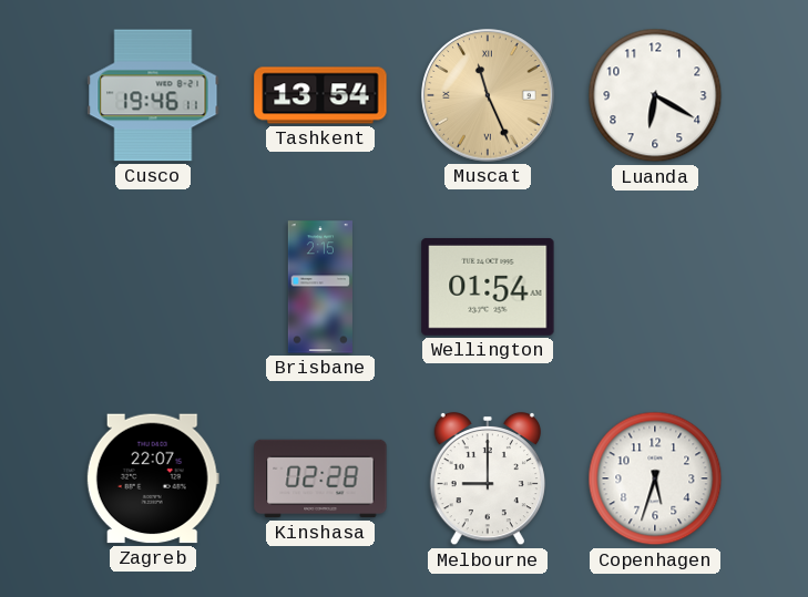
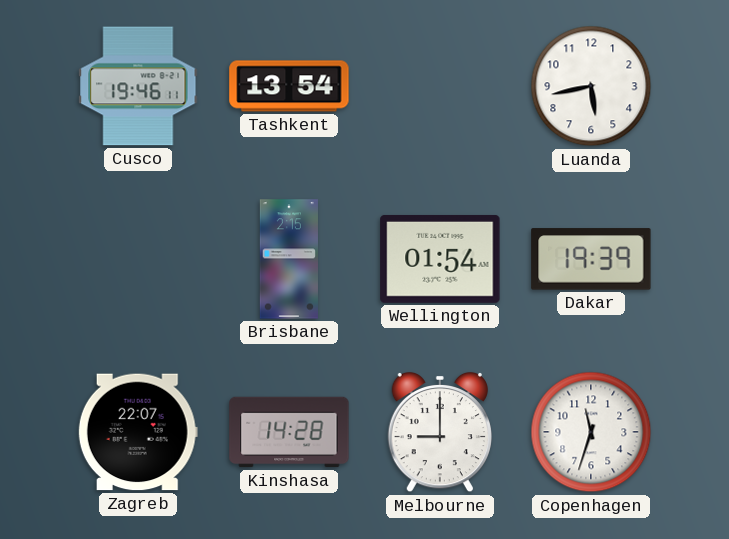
Muscat: 11:26 -> none
Luanda: 6:20 -> 5:43
Dakar: none -> 19:39
Kinshasa: 02:28 -> 14:28
Copenhagen: 5:33 -> 11:33
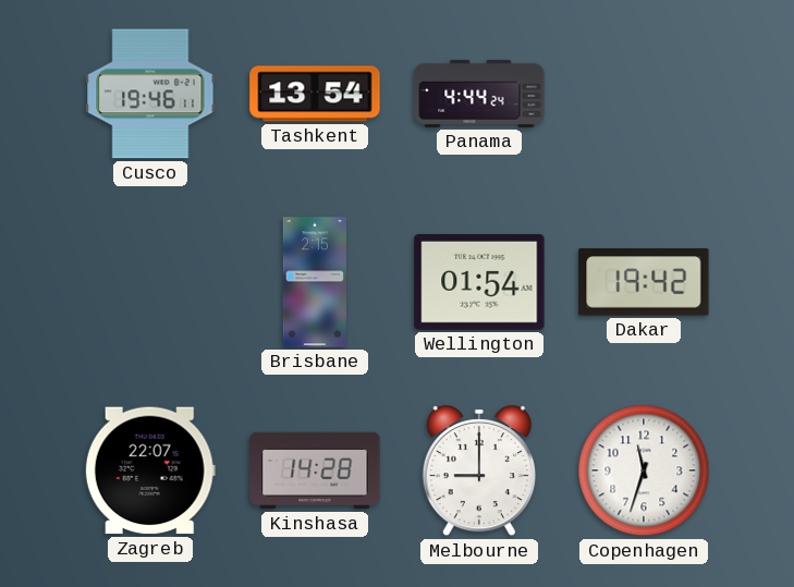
Panama: none -> 4:44
Luanda: 5:43 -> none
Dakar: 19:39 -> 19:42
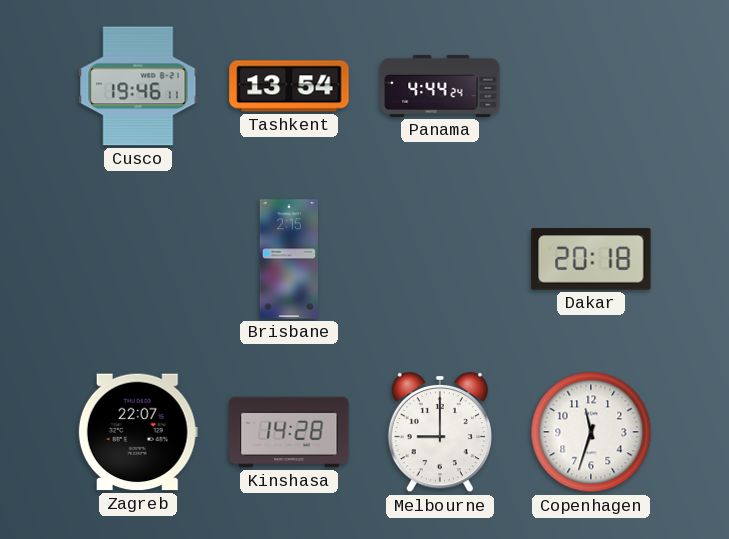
Wellington: 01:54 -> none
Dakar: 19:42 -> 20:18
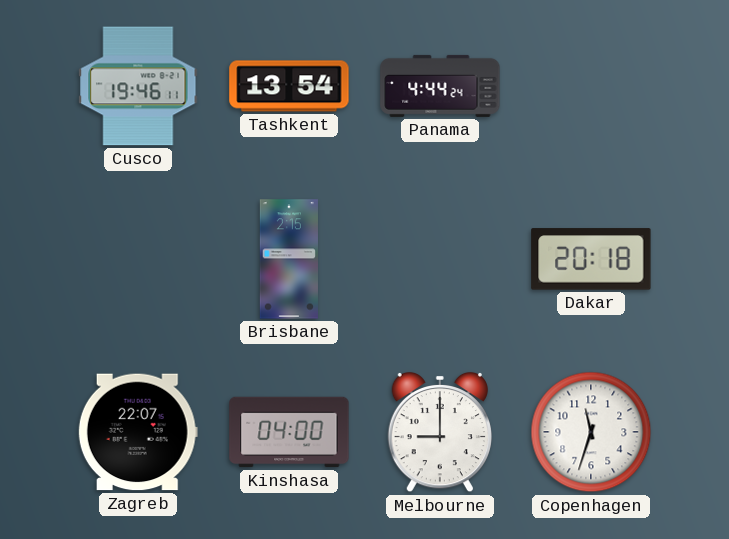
Kinshasa: 14:28 -> 04:00
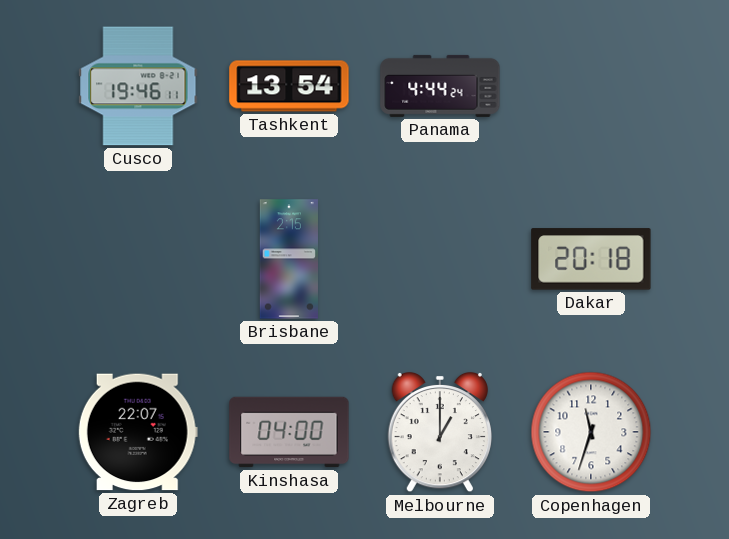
Melbourne: 9:00 -> 1:00
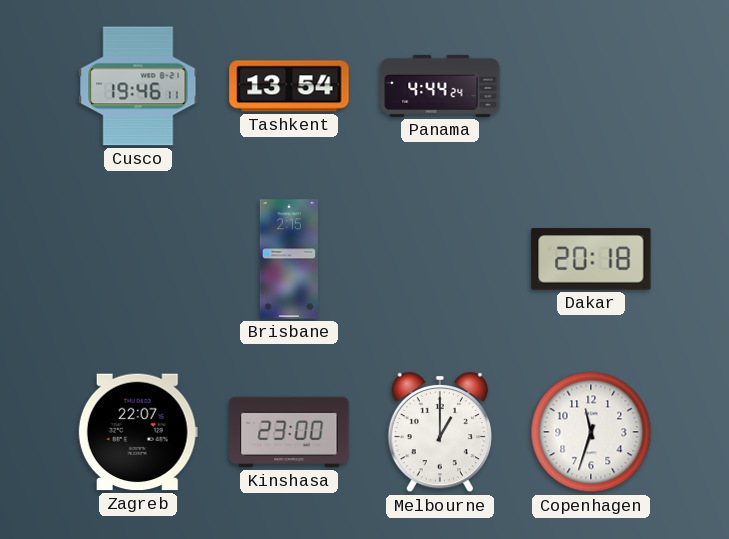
Kinshasa: 04:00 -> 23:00
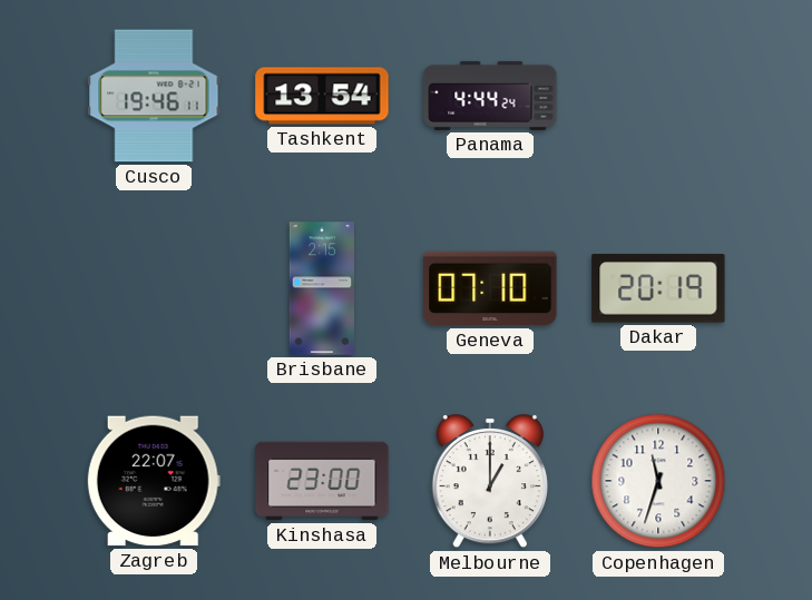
Geneva: none -> 07:10
Dakar: 20:18 -> 20:19
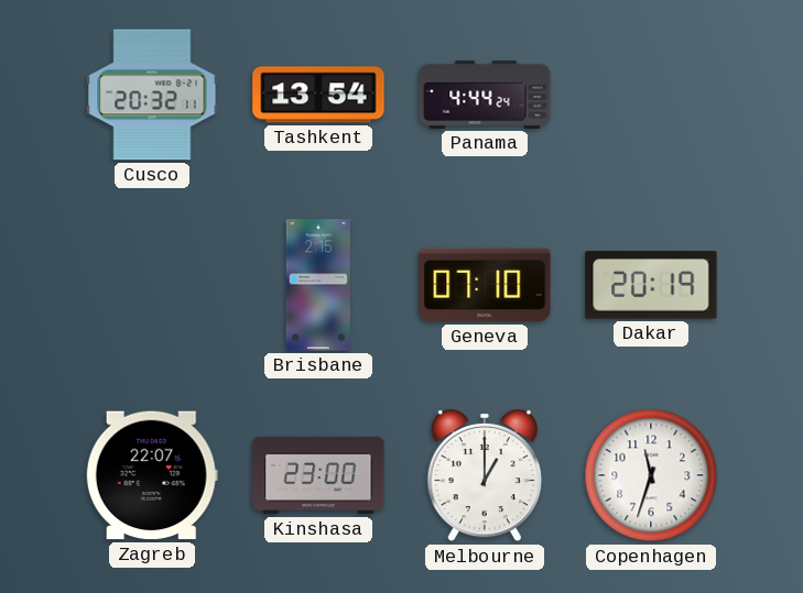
Cusco: 19:46 -> 20:32
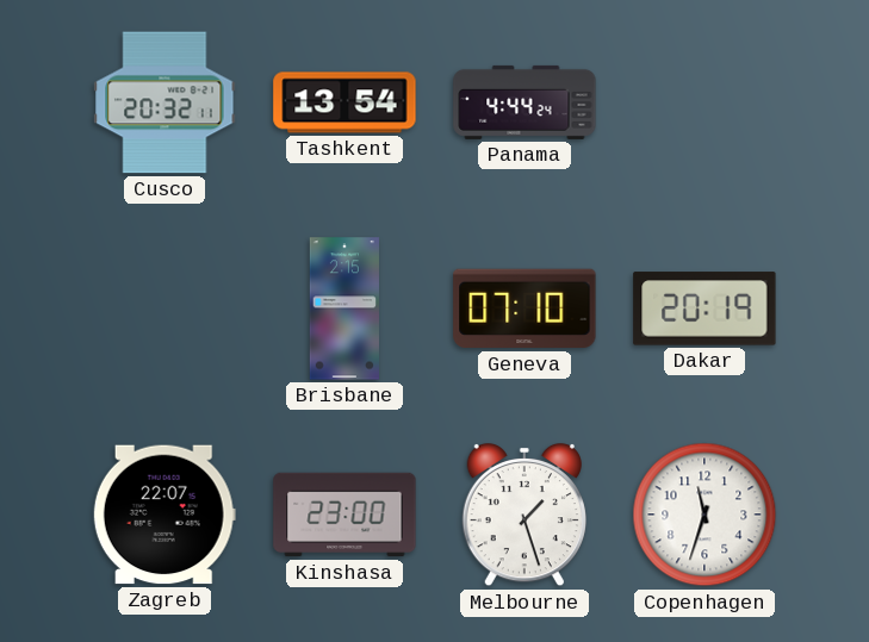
Melbourne: 1:00 -> 1:27
